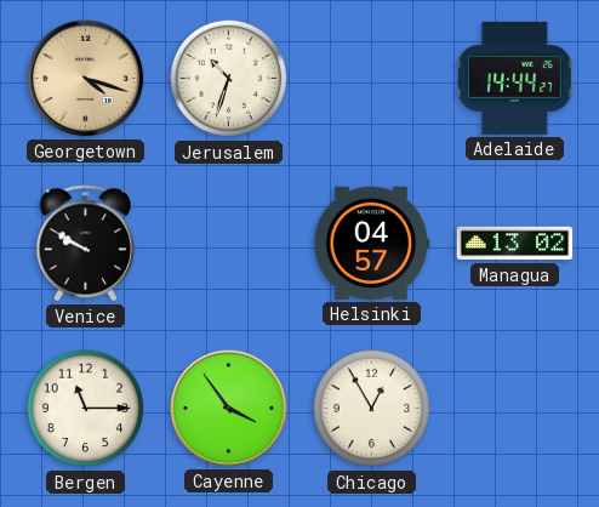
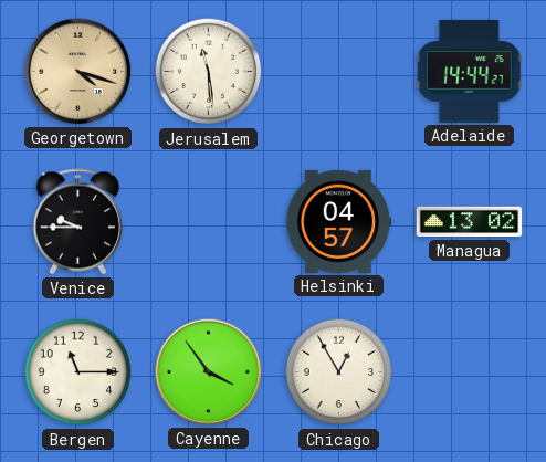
Jerusalem: 10:33 -> 11:29
Venice: 9:50 -> 9:45
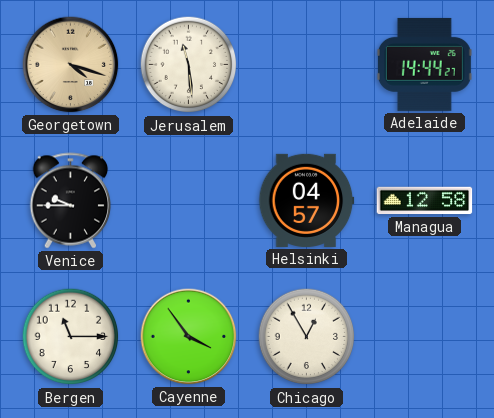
Managua: 13:02 -> 12:58
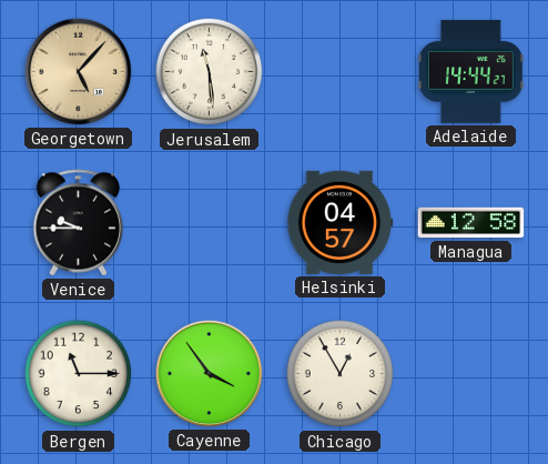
Georgetown: 4:18 -> 5:07
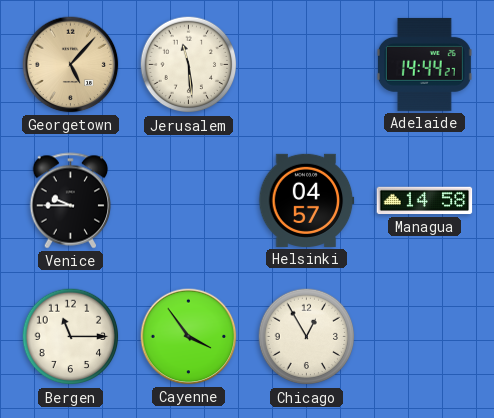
Managua: 12:58 -> 14:58
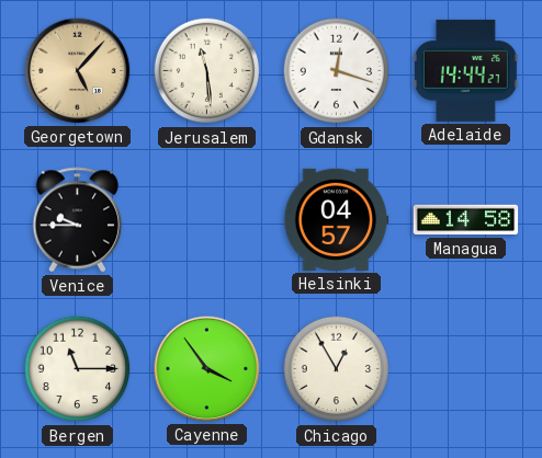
Gdansk: none -> 12:18
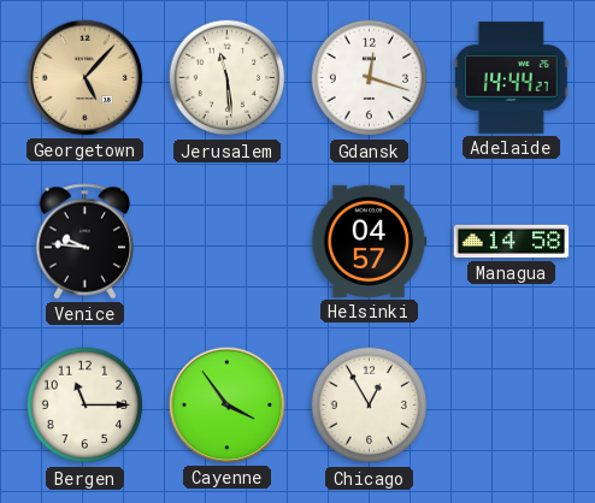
Venice: 9:45 -> 9:46
